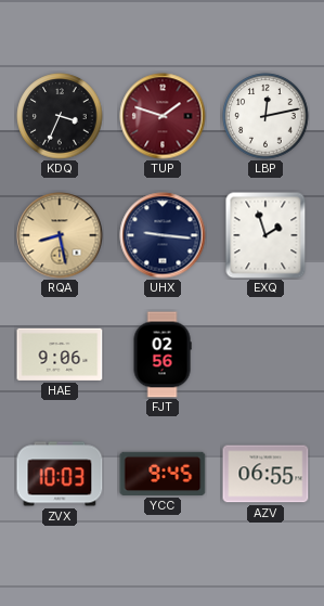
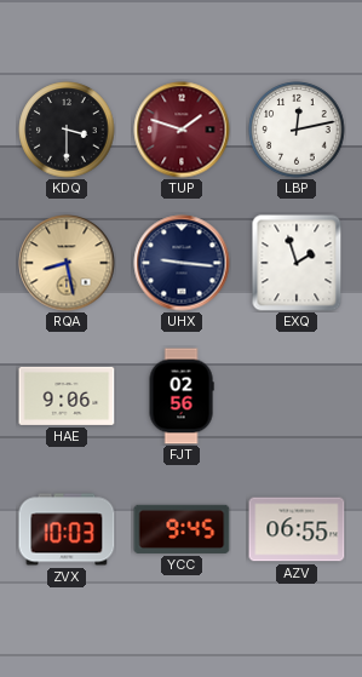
KDQ: 3:34 -> 3:30
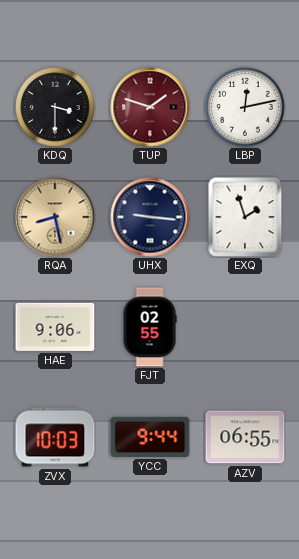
FJT: 02:56 -> 02:55
YCC: 9:45 -> 9:44
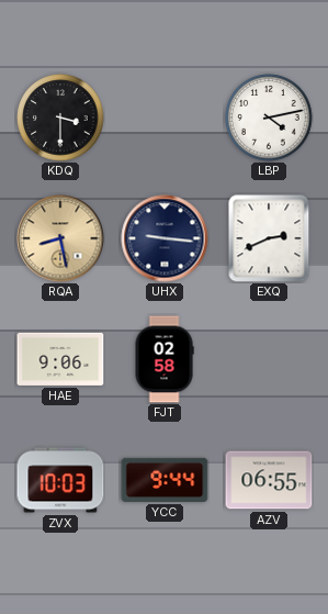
TUP: 1:48 -> none
LBP: 12:13 -> 4:13
EXQ: 1:57 -> 2:41
FJT: 02:55 -> 02:58
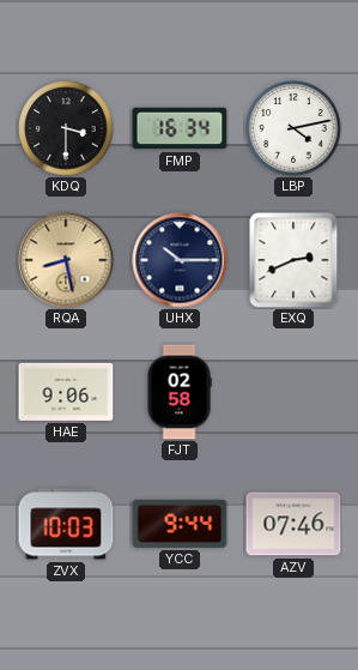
FMP: none -> 16:34
UHX: 9:16 -> 10:15
AZV: 06:55 -> 07:46
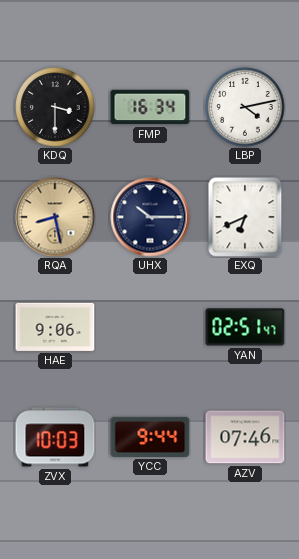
EXQ: 2:41 -> 6:41
FJT: 02:58 -> none
YAN: none -> 02:51
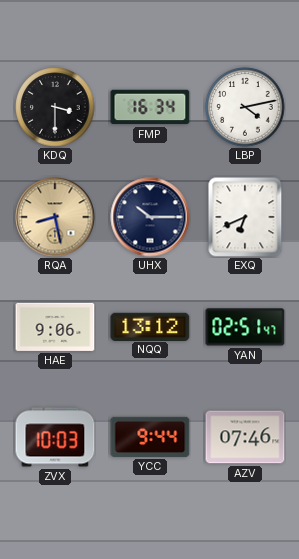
NQQ: none -> 13:12
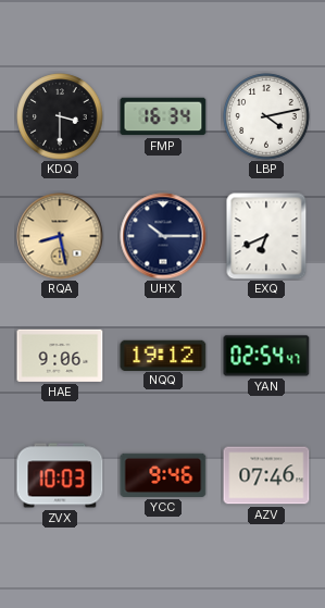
NQQ: 13:12 -> 19:12
YAN: 02:51 -> 02:54
YCC: 9:44 -> 9:46
